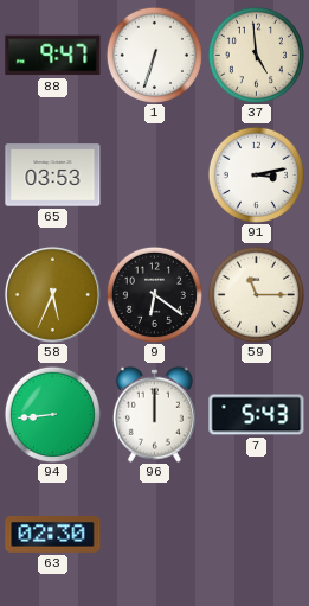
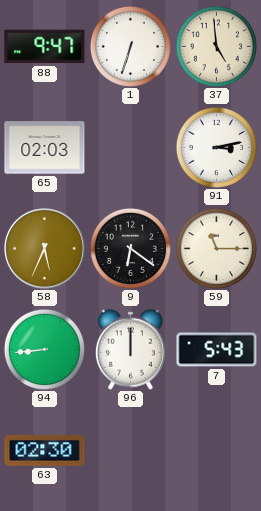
65: 03:53 -> 02:03
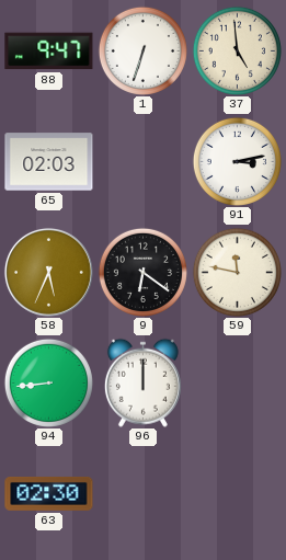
59: 11:15 -> 11:47
7: 5:43 -> none
